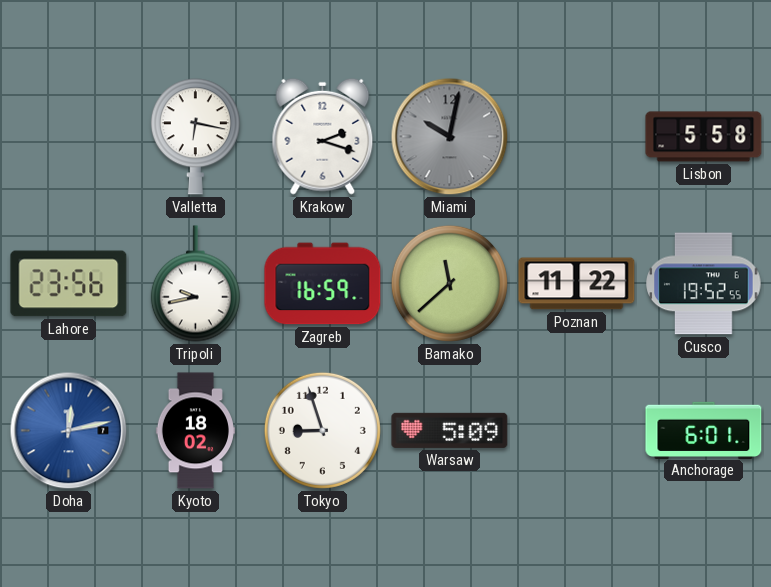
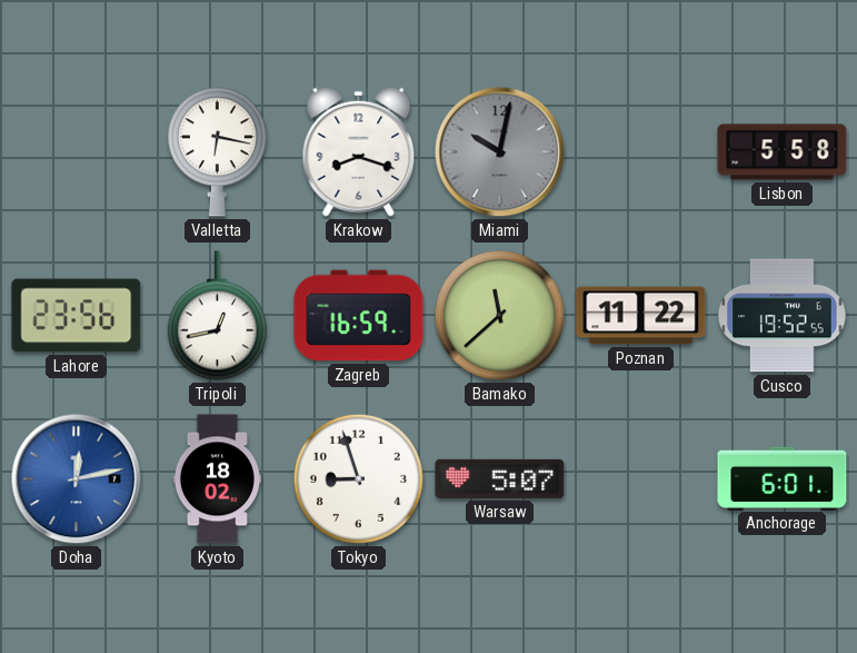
Krakow: 2:18 -> 8:18
Tripoli: 9:43 -> 12:43
Warsaw: 5:09 -> 5:07
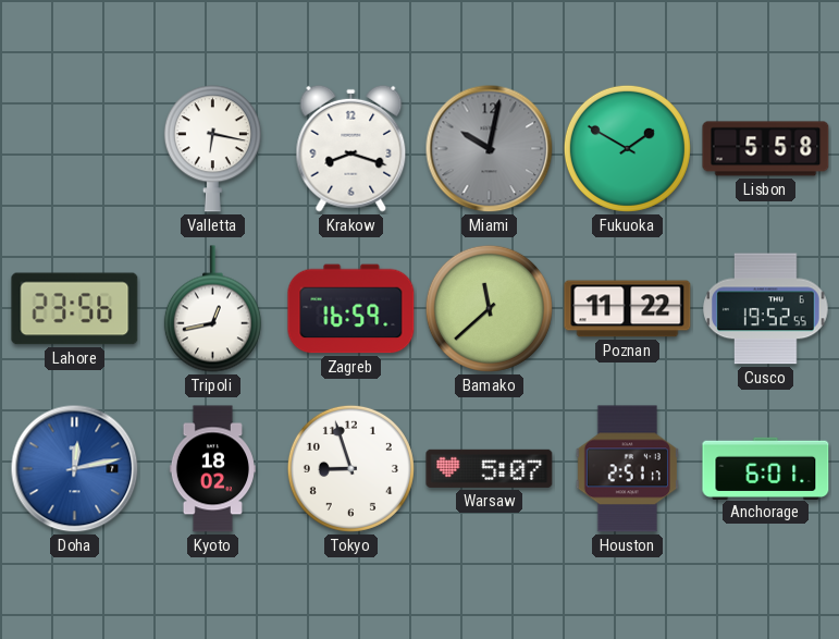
Fukuoka: none -> 1:50
Houston: none -> 2:51
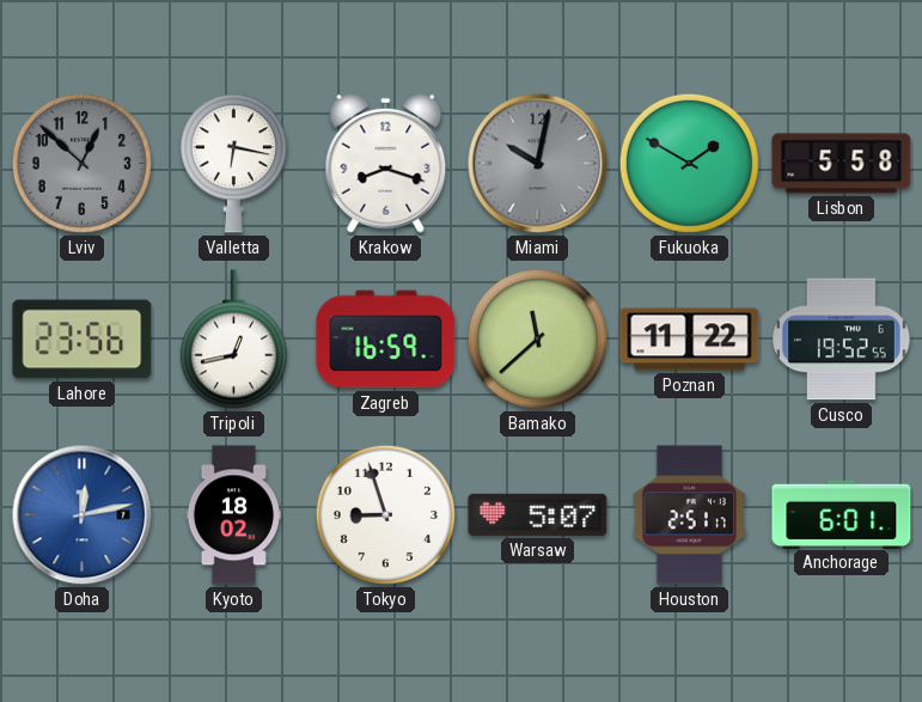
Lviv: none -> 12:52
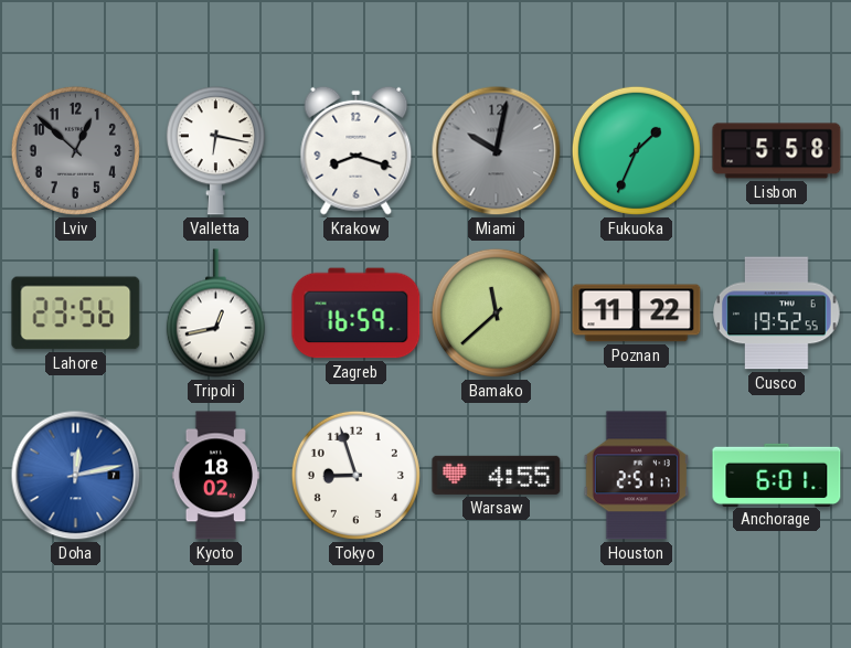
Fukuoka: 1:50 -> 1:34
Warsaw: 5:07 -> 4:55
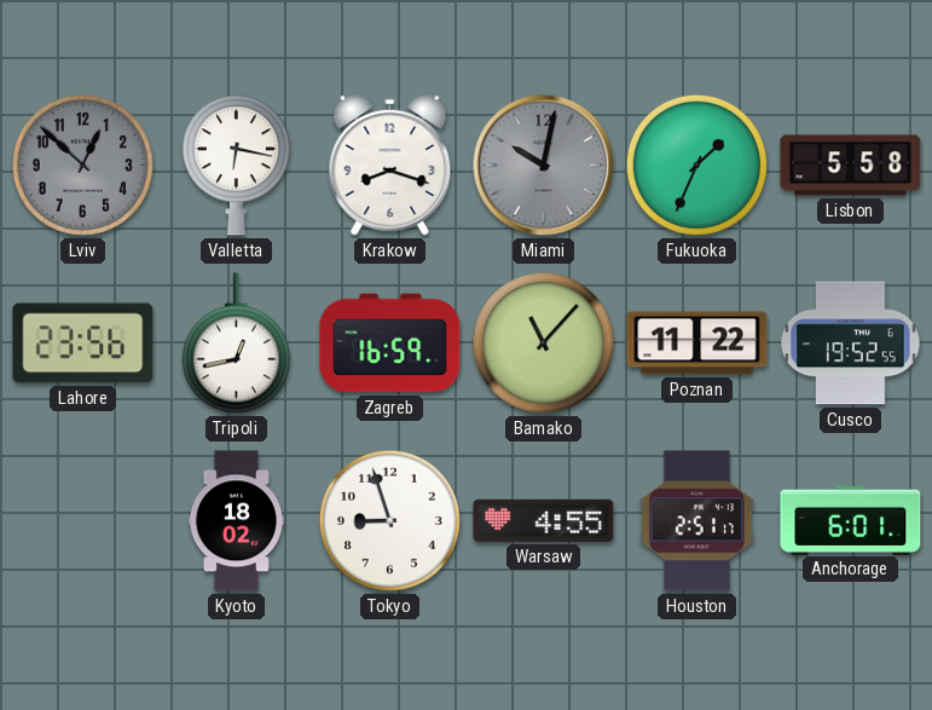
Bamako: 11:38 -> 11:07
Doha: 12:13 -> none
